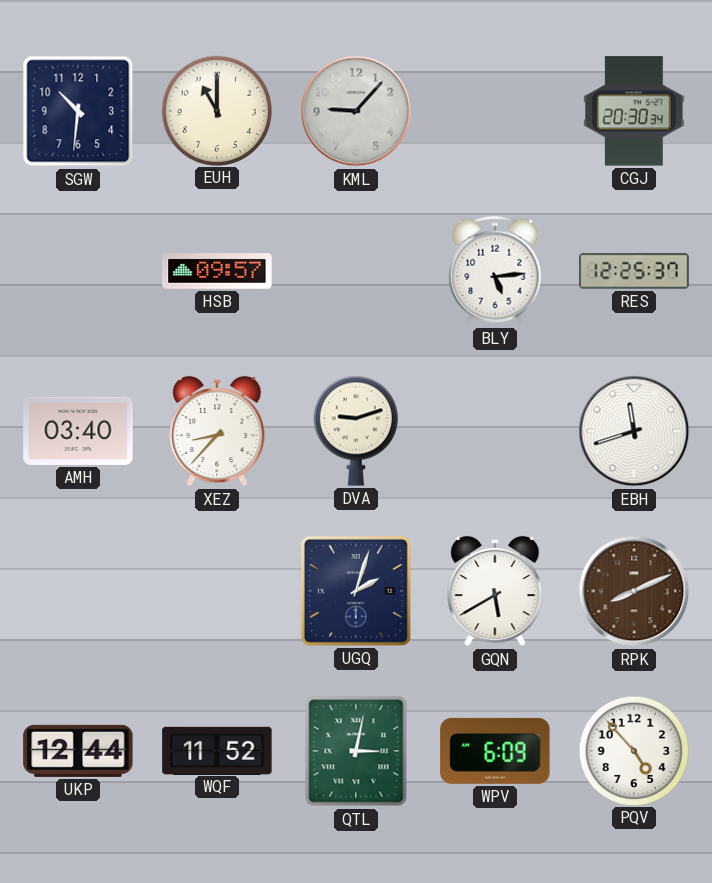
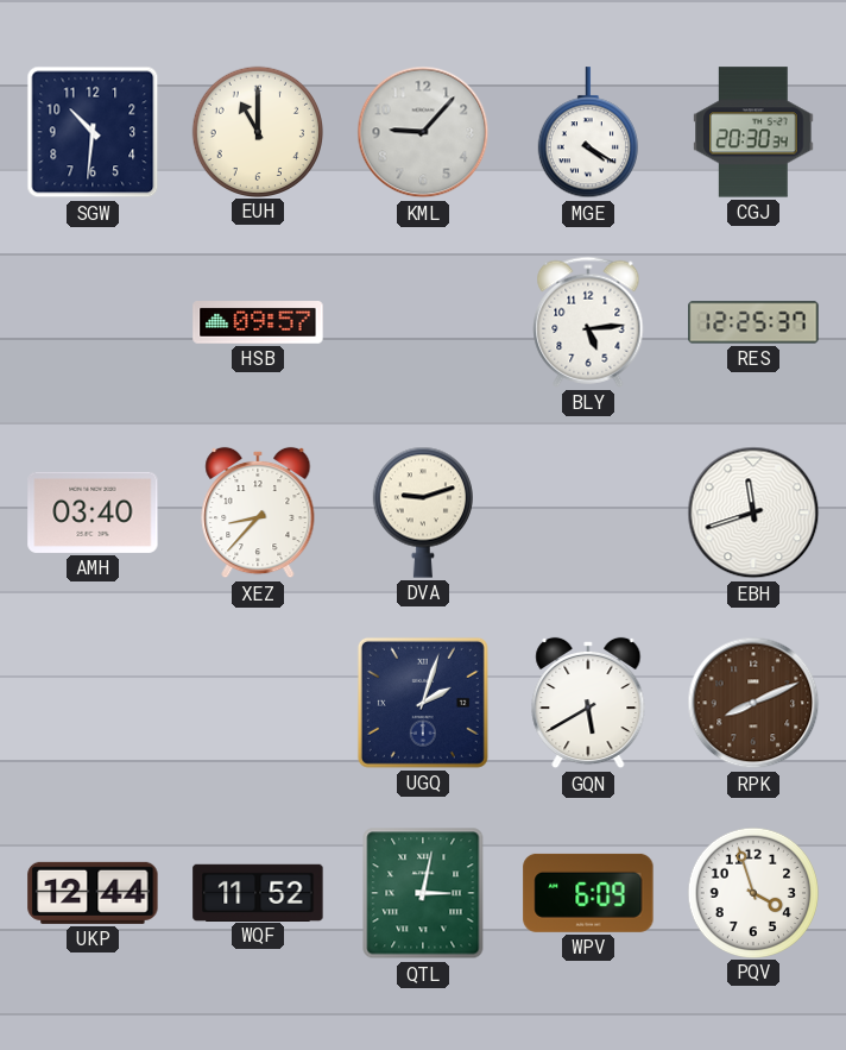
MGE: none -> 4:20
PQV: 4:53 -> 3:57
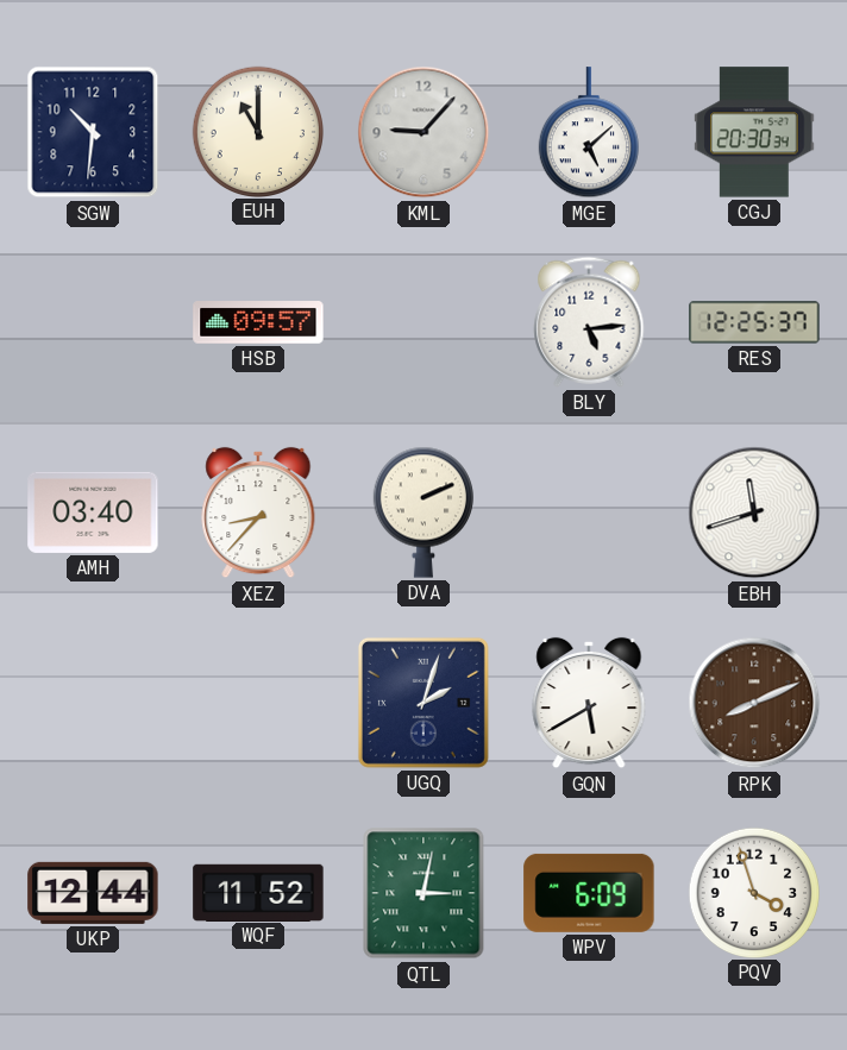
MGE: 4:20 -> 5:08
DVA: 9:12 -> 2:11
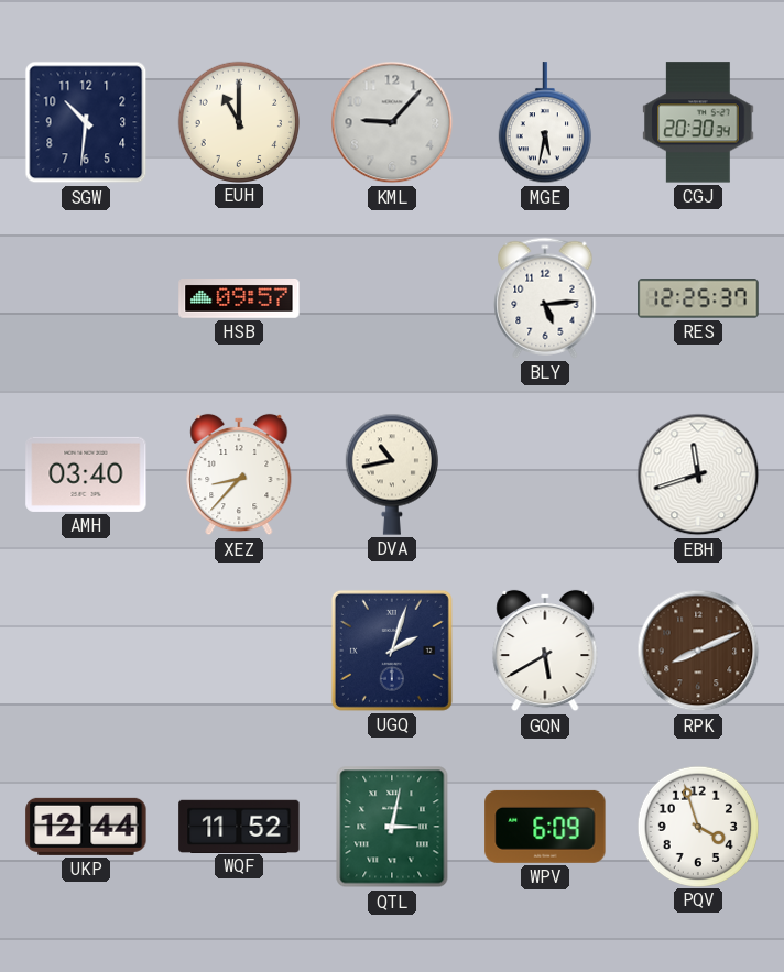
MGE: 5:08 -> 5:32
DVA: 2:11 -> 10:43
